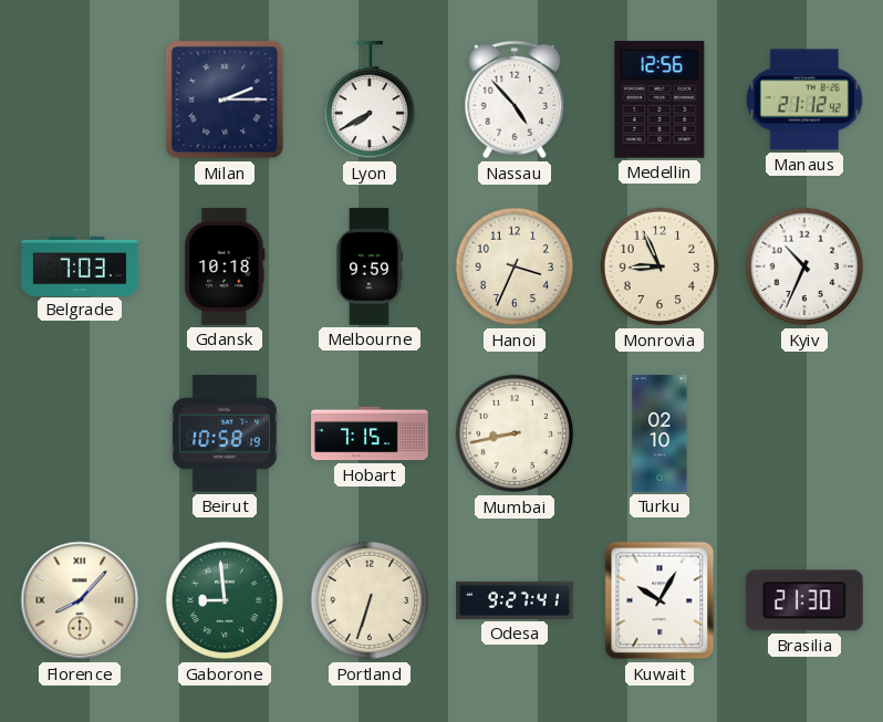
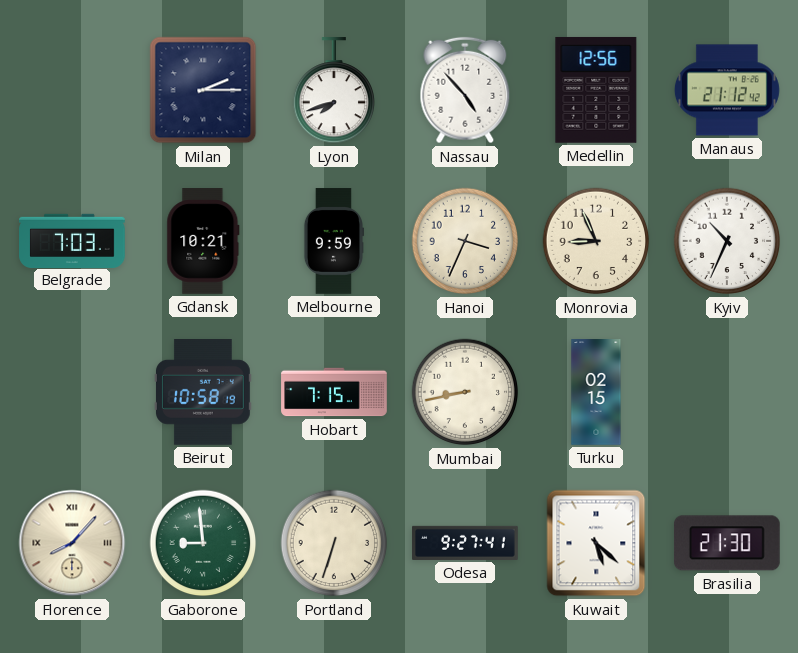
Lyon: 7:40 -> 7:42
Gdansk: 10:18 -> 10:21
Turku: 02:10 -> 02:15
Kuwait: 10:05 -> 5:22
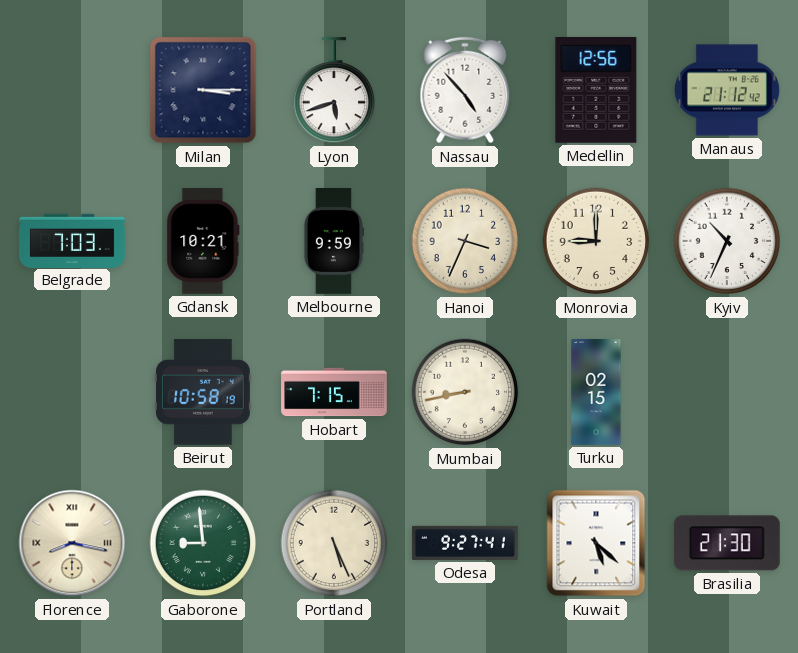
Milan: 2:15 -> 3:15
Lyon: 7:42 -> 5:42
Monrovia: 8:56 -> 9:00
Florence: 8:07 -> 8:17
Portland: 6:33 -> 5:26
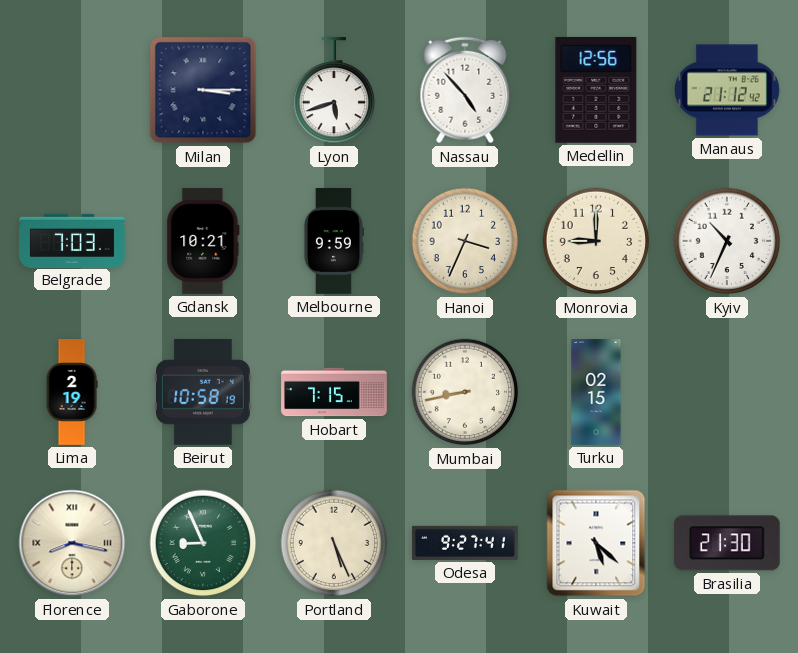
Lima: none -> 2:19
Gaborone: 8:59 -> 8:56
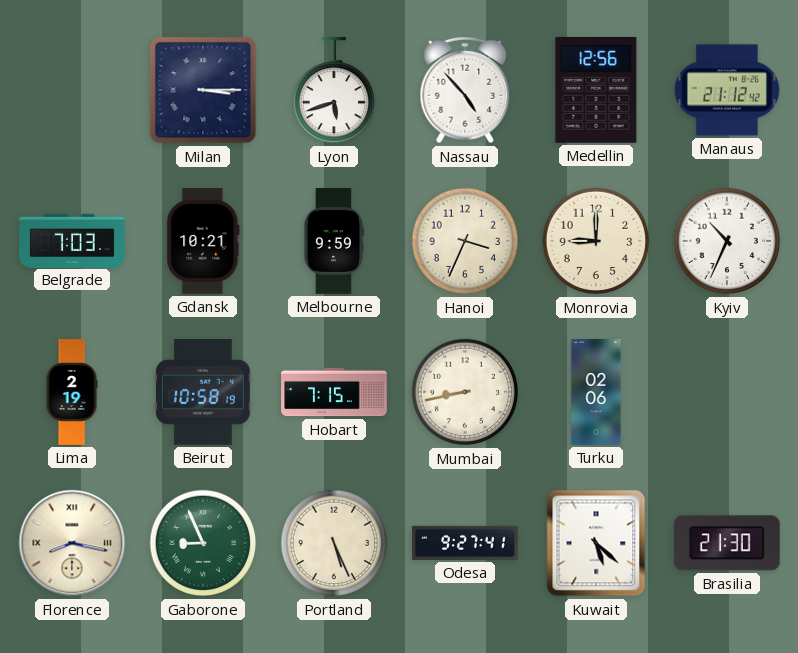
Turku: 02:15 -> 02:06
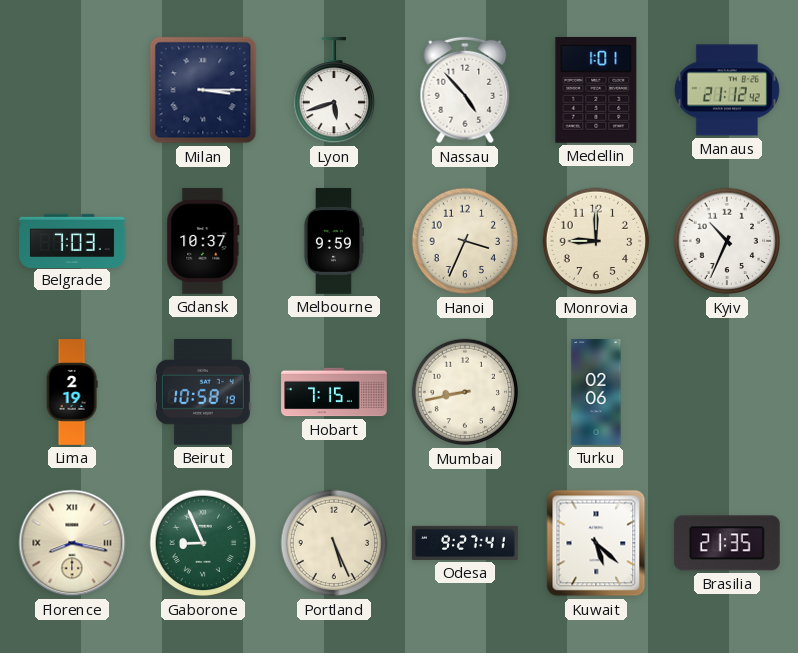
Medellin: 12:56 -> 1:01
Gdansk: 10:21 -> 10:37
Brasilia: 21:30 -> 21:35
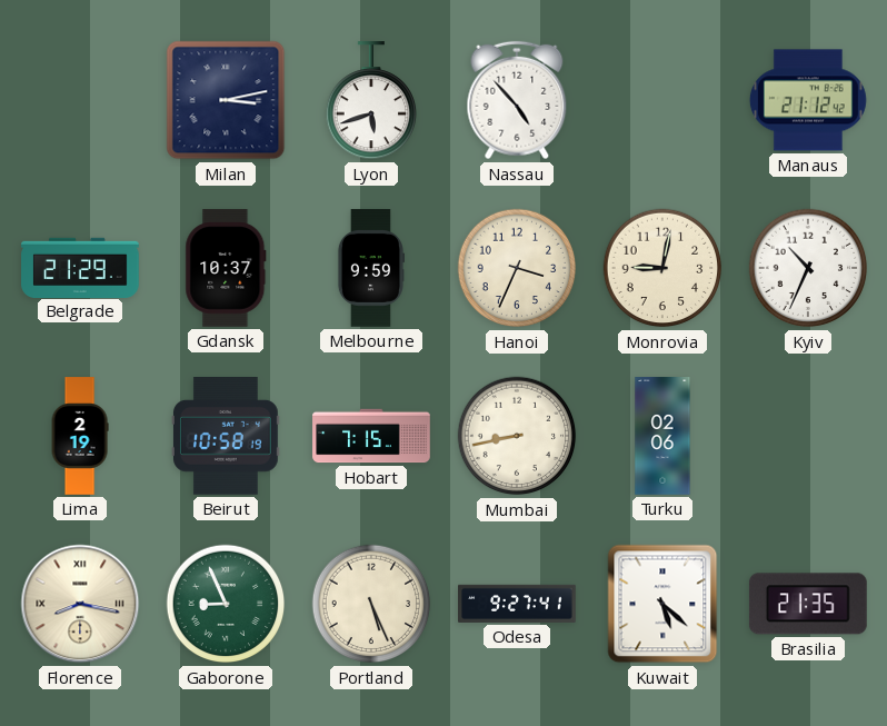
Milan: 3:15 -> 3:13
Medellin: 1:01 -> none
Belgrade: 7:03 -> 21:29
Monrovia: 9:00 -> 9:02
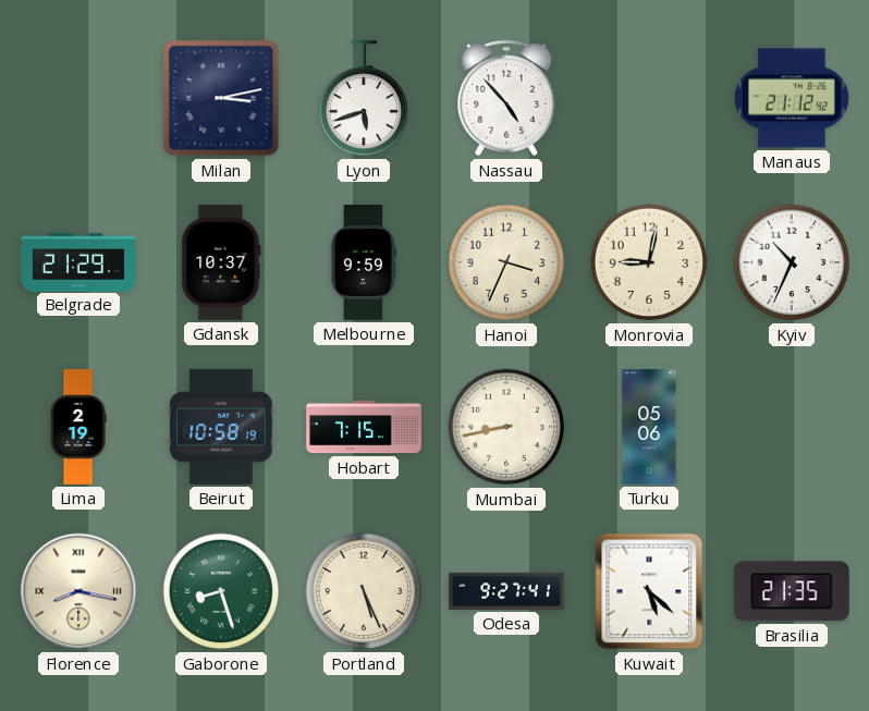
Turku: 02:06 -> 05:06
Gaborone: 8:56 -> 8:27
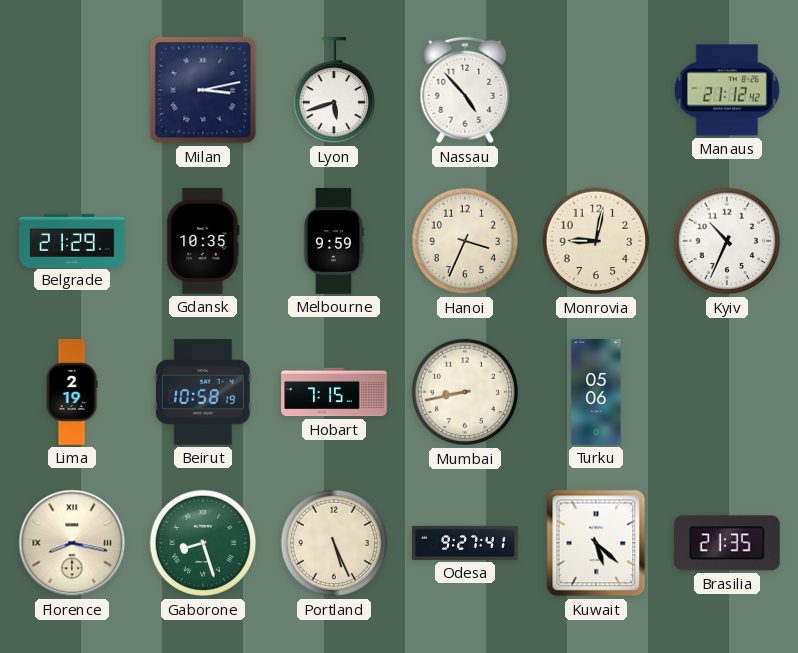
Gdansk: 10:37 -> 10:35
